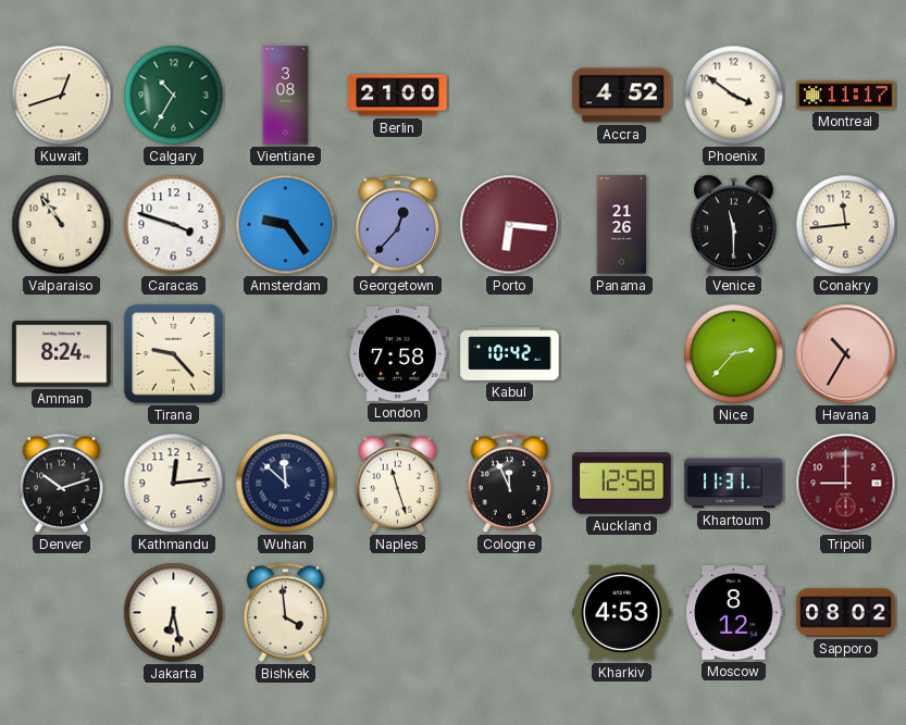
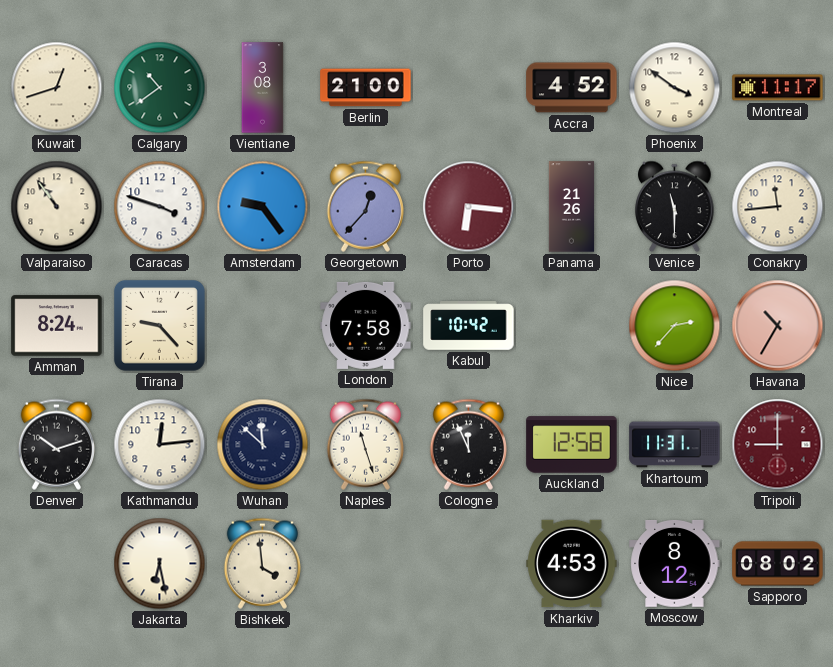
Calgary: 10:35 -> 10:39
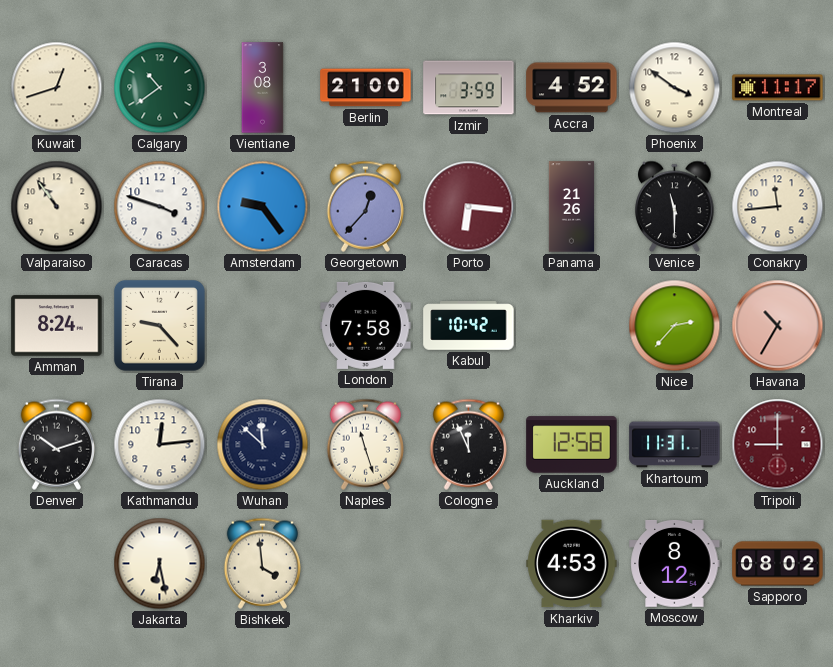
Izmir: none -> 3:59
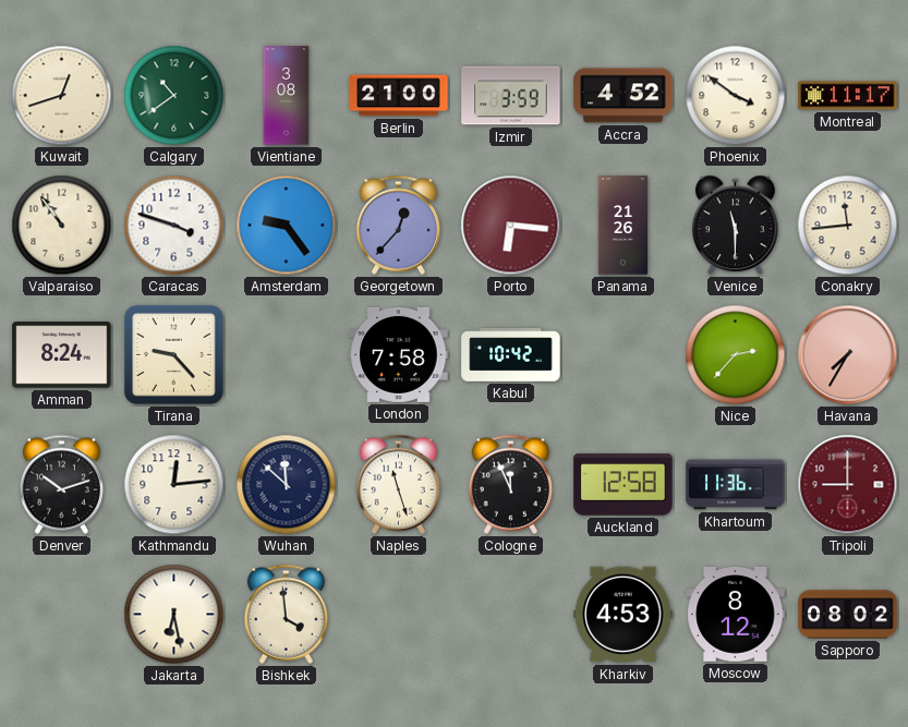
Havana: 10:35 -> 7:35
Khartoum: 11:31 -> 11:36
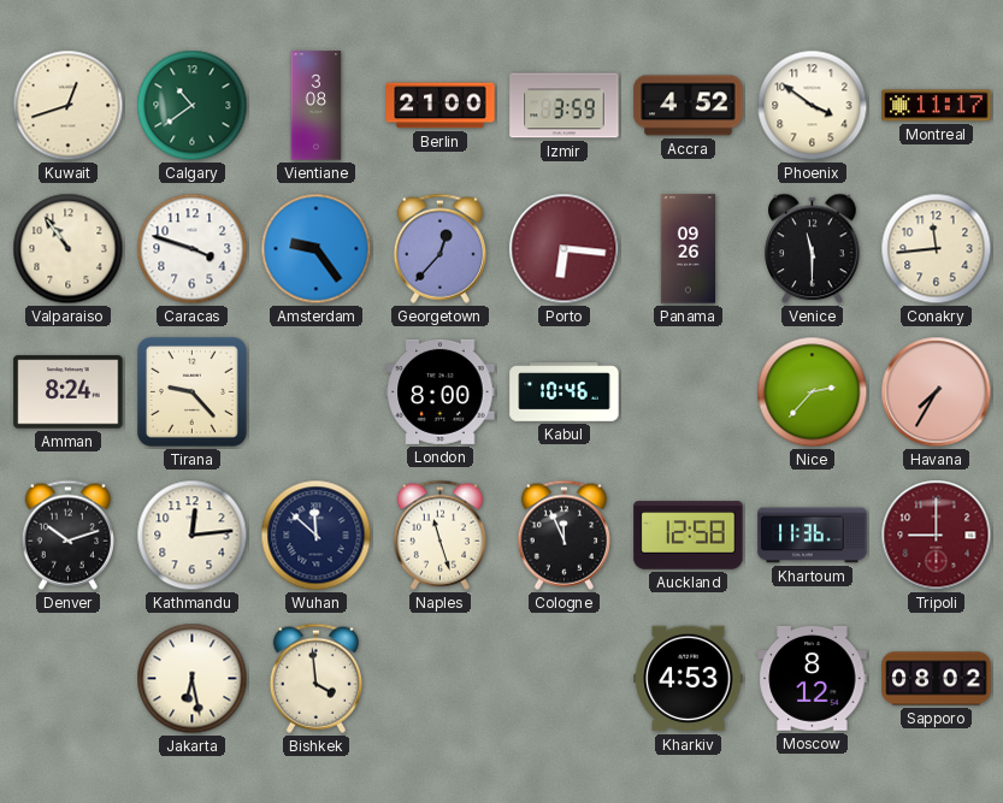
Panama: 21:26 -> 09:26
London: 7:58 -> 8:00
Kabul: 10:42 -> 10:46
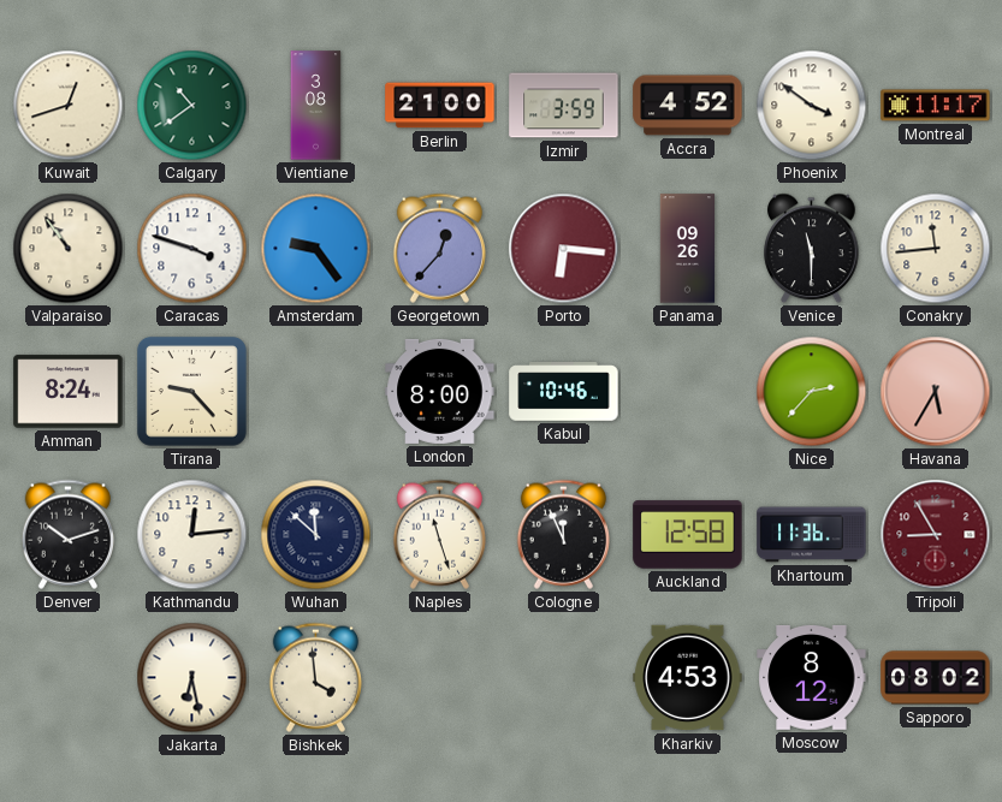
Havana: 7:35 -> 5:35
Tripoli: 9:00 -> 8:55
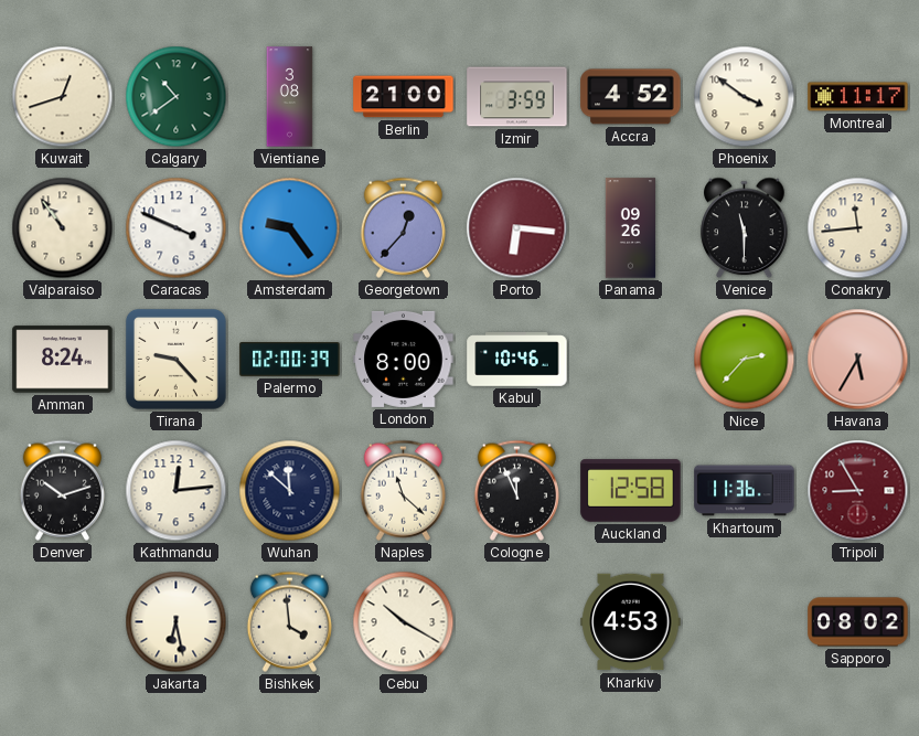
Caracas: 3:48 -> 3:49
Palermo: none -> 02:00
Naples: 11:27 -> 11:22
Cebu: none -> 10:20
Moscow: 8:12 -> none
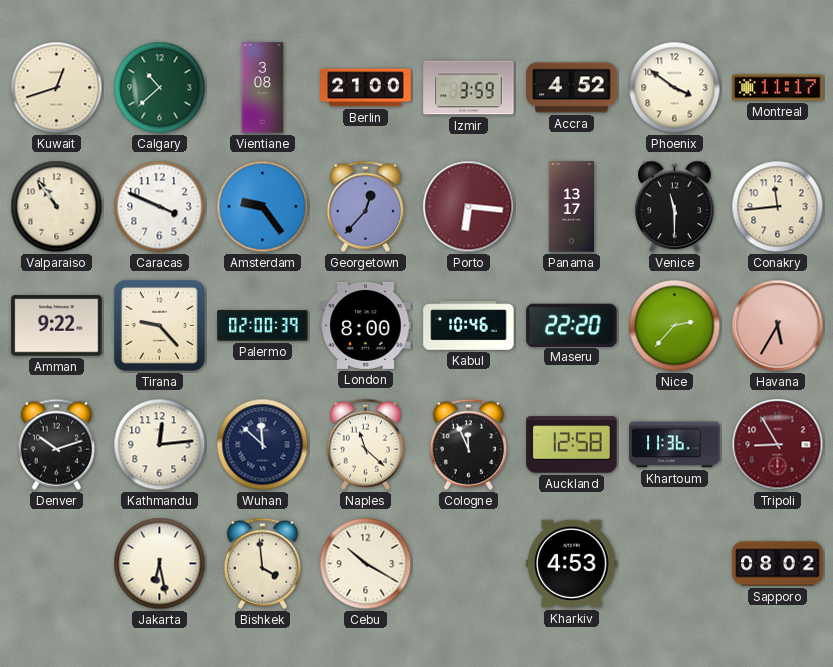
Calgary: 10:39 -> 10:38
Panama: 09:26 -> 13:17
Amman: 8:24 -> 9:22
Maseru: none -> 22:20
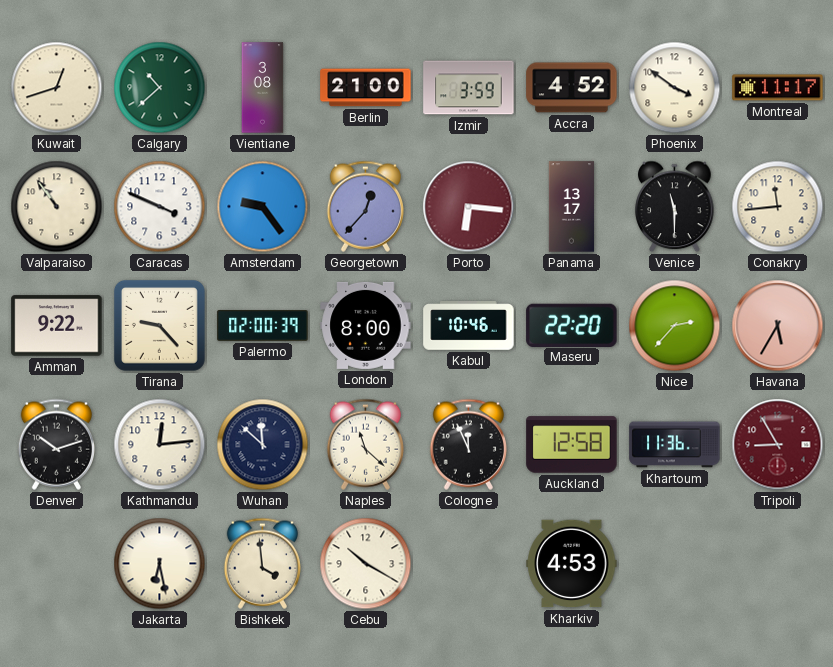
Sapporo: 08:02 -> none
